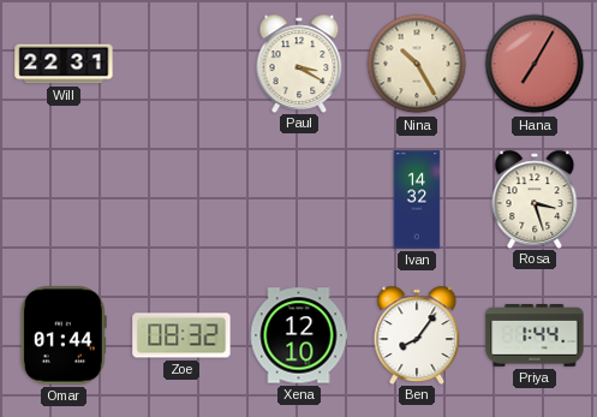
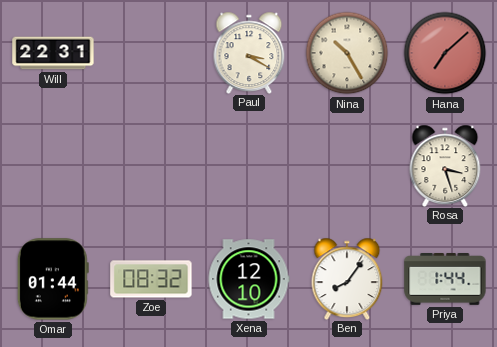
Hana: 7:05 -> 7:08
Ivan: 14:32 -> none
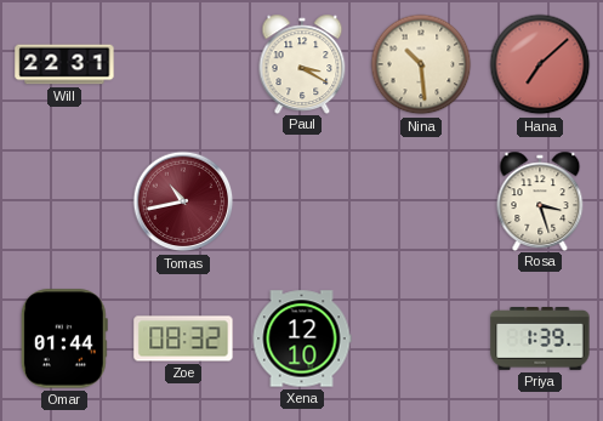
Nina: 10:25 -> 10:29
Tomas: none -> 10:43
Ben: 8:06 -> none
Priya: 1:44 -> 1:39
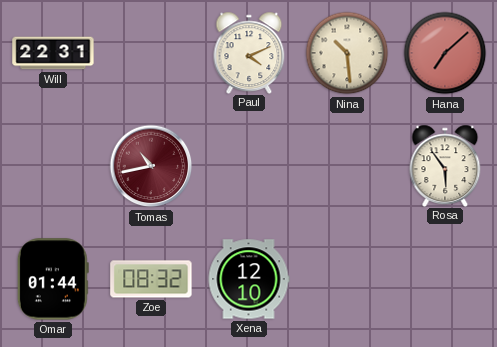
Paul: 3:20 -> 4:11
Rosa: 3:27 -> 5:54
Priya: 1:39 -> none
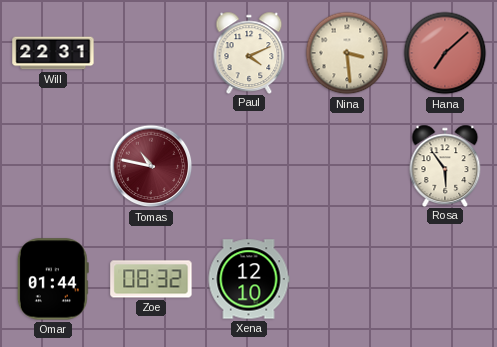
Nina: 10:29 -> 3:29
Tomas: 10:43 -> 10:47
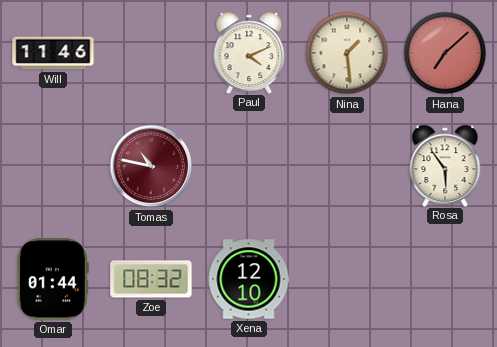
Will: 22:31 -> 11:46
Nina: 3:29 -> 1:29
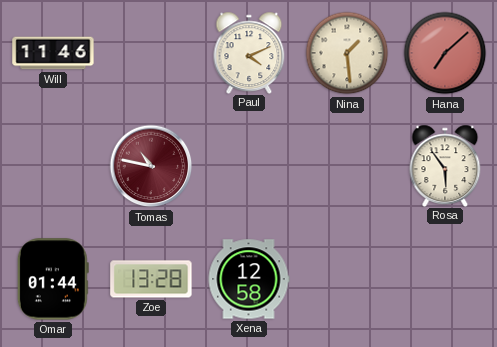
Zoe: 08:32 -> 13:28
Xena: 12:10 -> 12:58
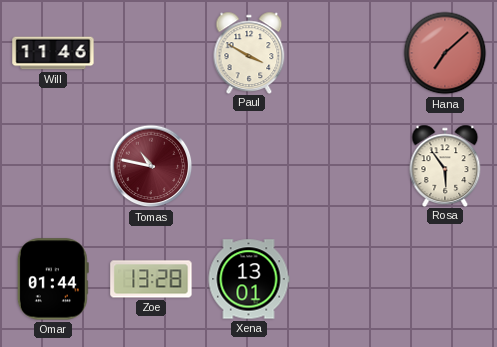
Paul: 4:11 -> 3:50
Nina: 1:29 -> none
Xena: 12:58 -> 13:01
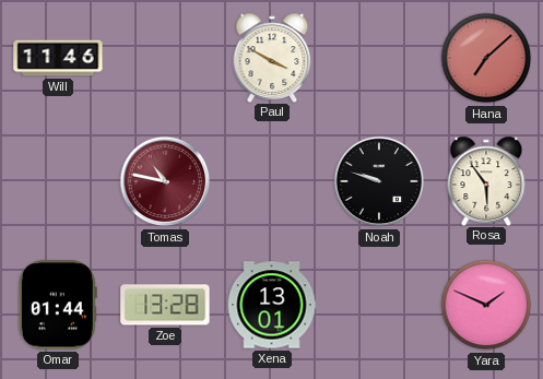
Noah: none -> 9:48
Yara: none -> 1:49
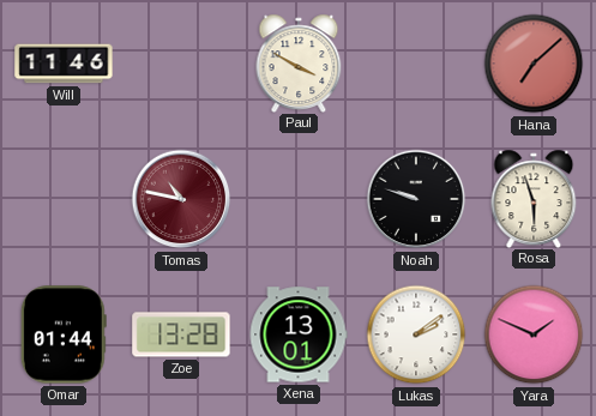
Rosa: 5:54 -> 5:57
Lukas: none -> 2:09
